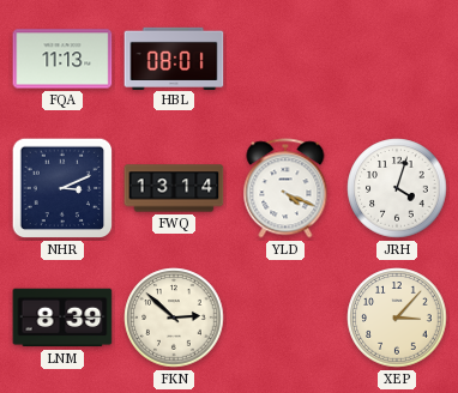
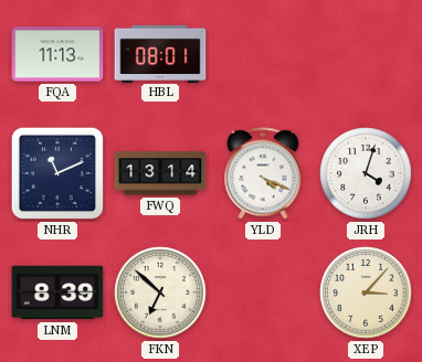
NHR: 3:11 -> 11:11
FKN: 2:52 -> 6:52
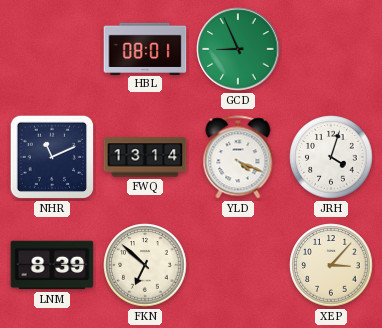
FQA: 11:13 -> none
GCD: none -> 8:56
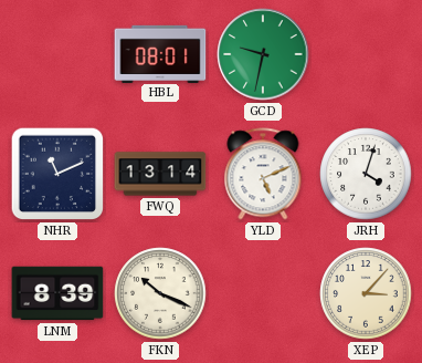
GCD: 8:56 -> 9:32
YLD: 4:19 -> 5:11
FKN: 6:52 -> 10:19
